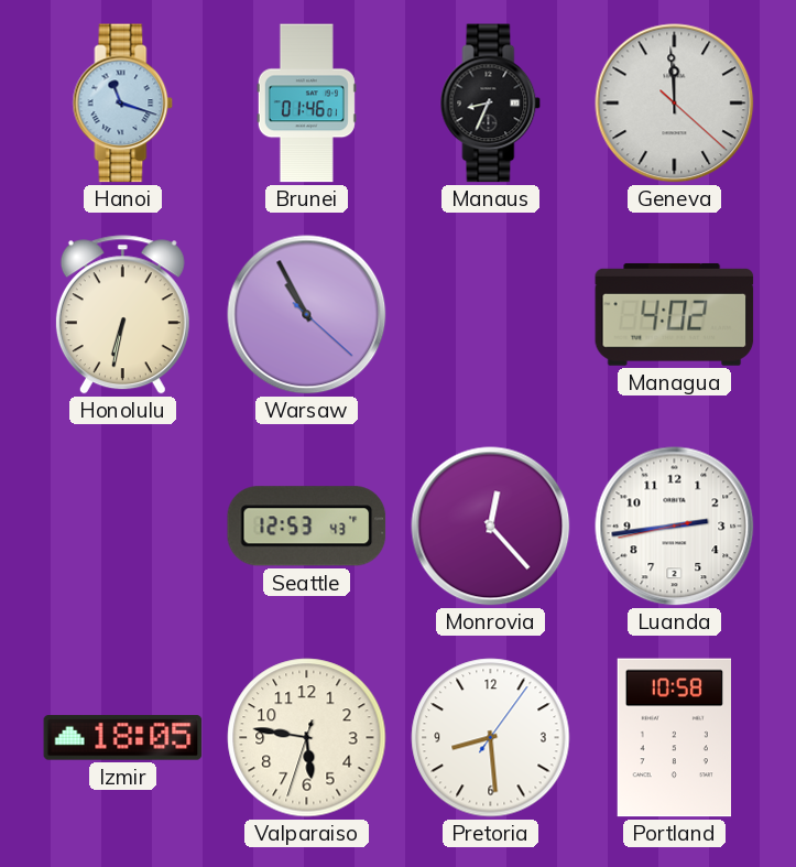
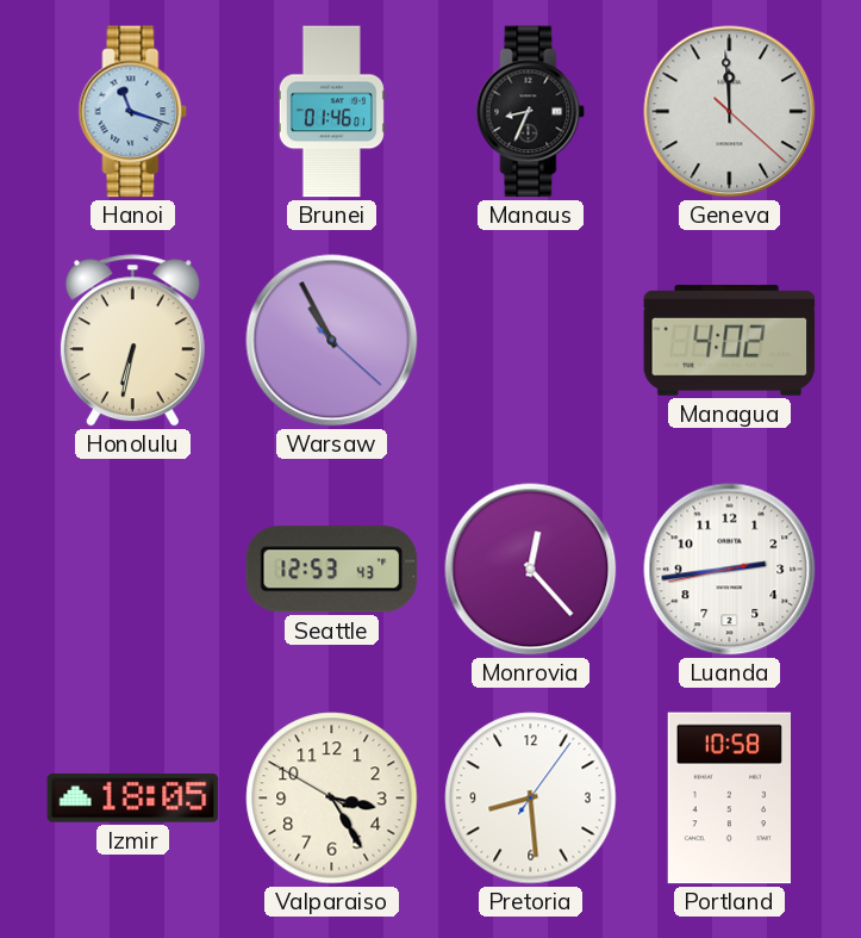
Valparaiso: 5:46 -> 3:24
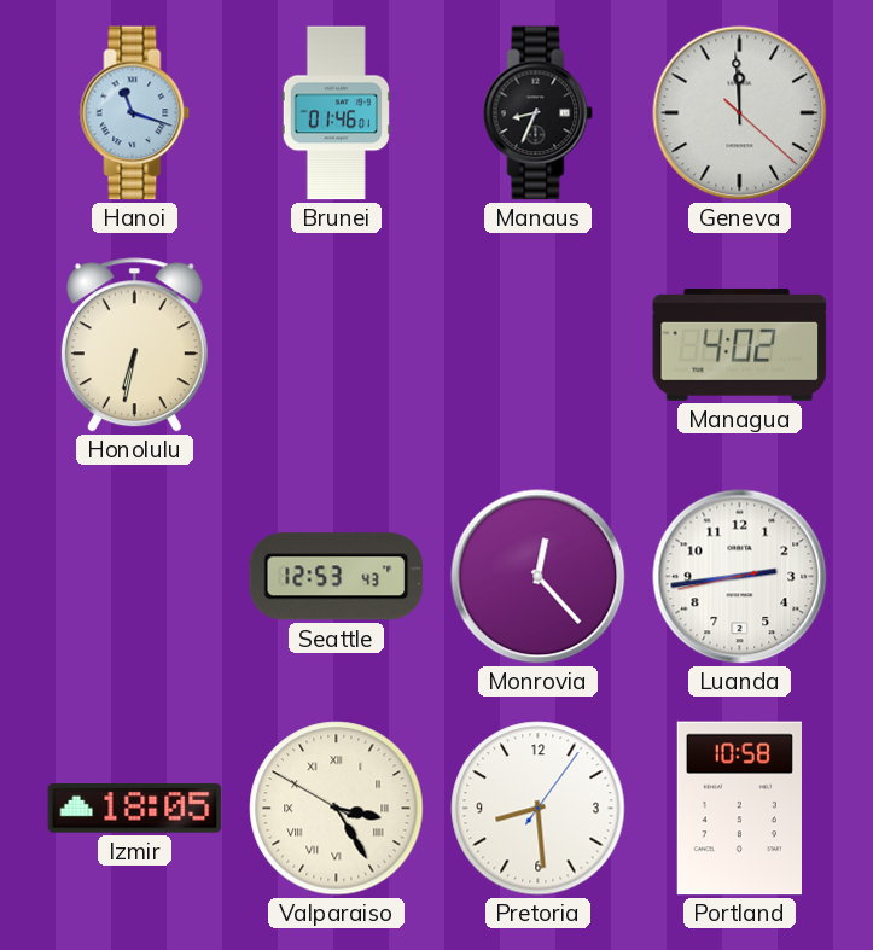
Warsaw: 10:55 -> none
Valparaiso numerals: Arabic -> Roman
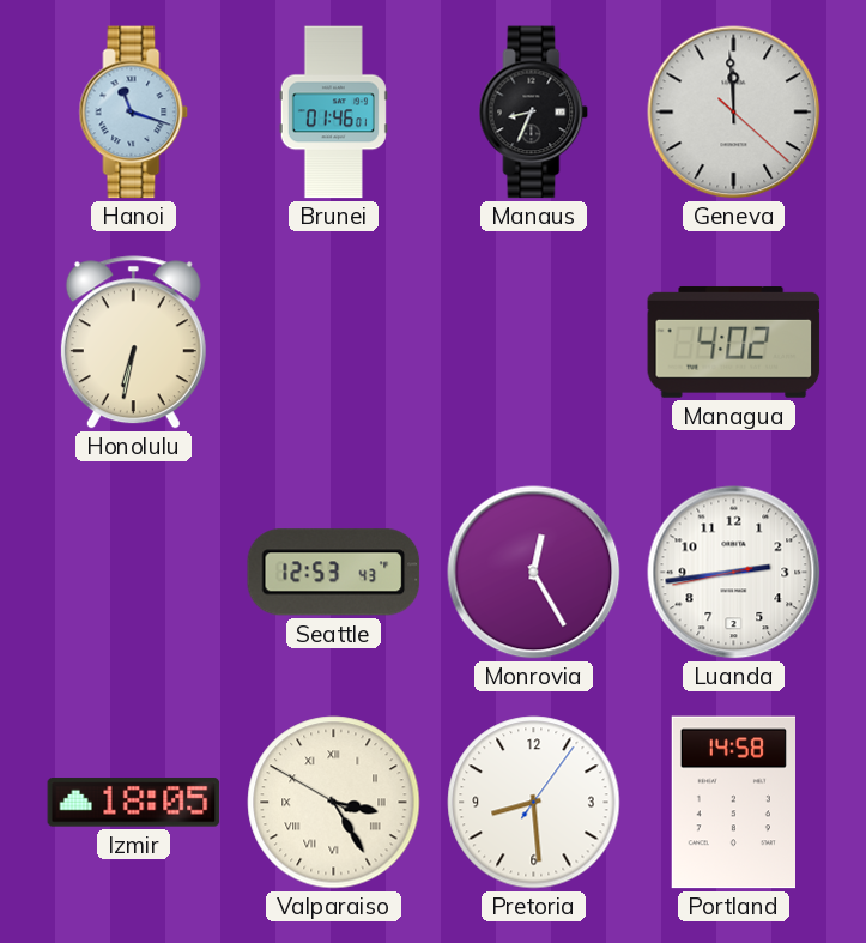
Monrovia: 12:23 -> 12:25
Portland: 10:58 -> 14:58
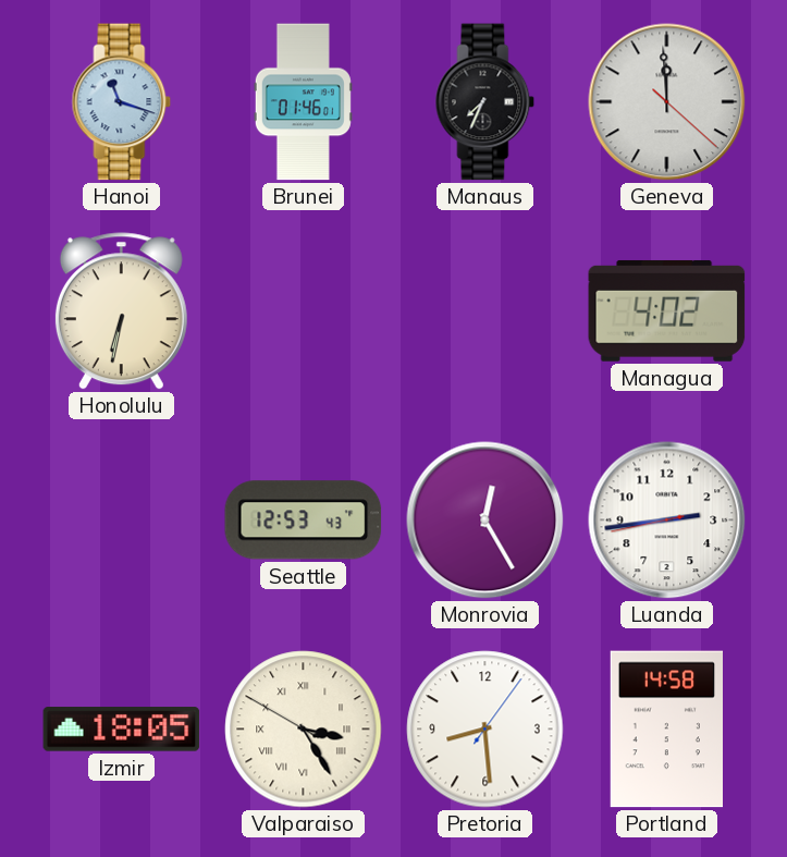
Manaus: 8:34 -> 7:34
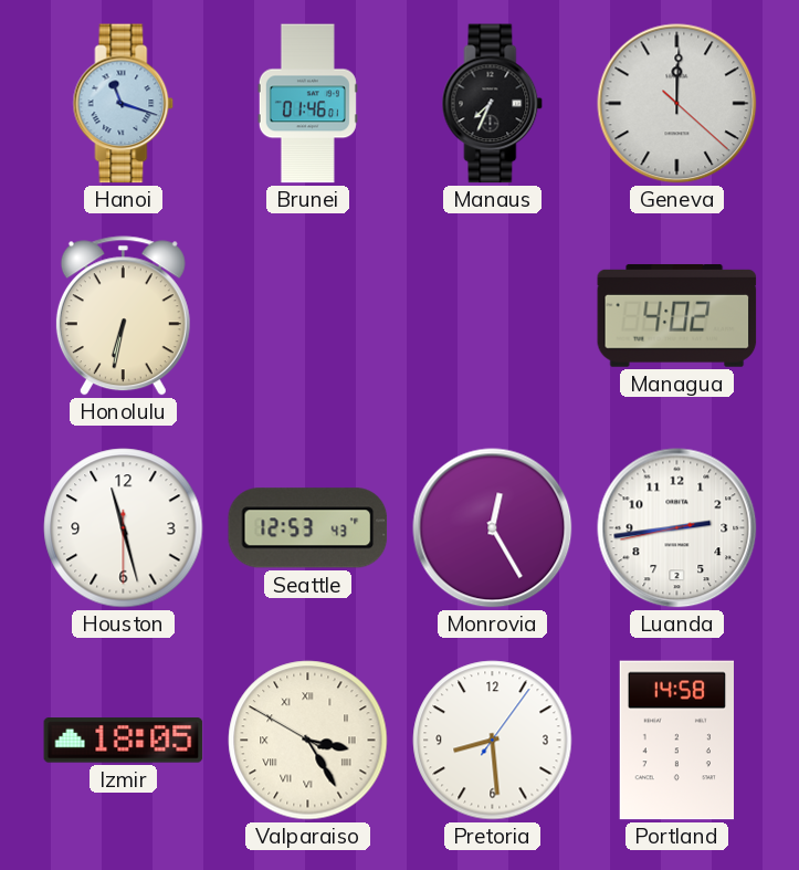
Geneva: 11:59 -> 12:00
Houston: none -> 11:27
